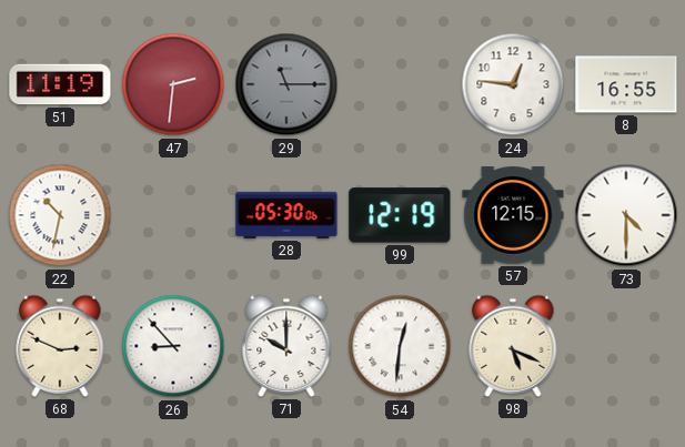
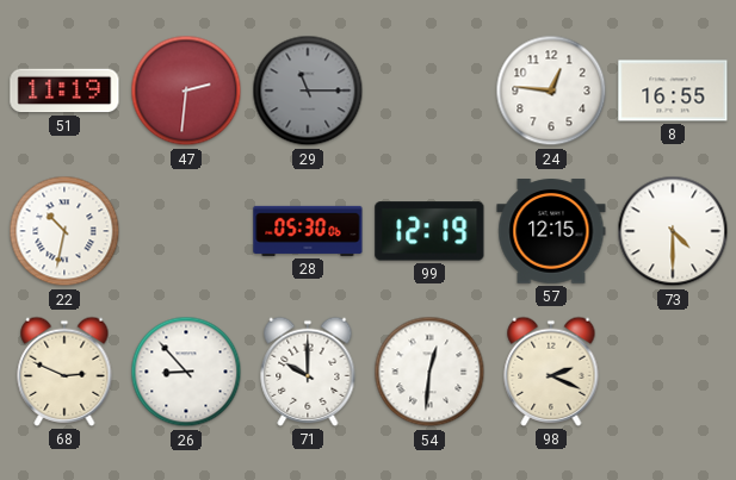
98: 5:19 -> 2:19
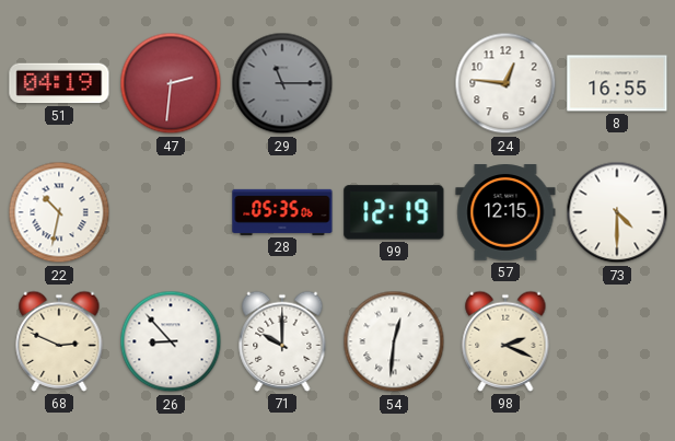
51: 11:19 -> 04:19
28: 05:30 -> 05:35
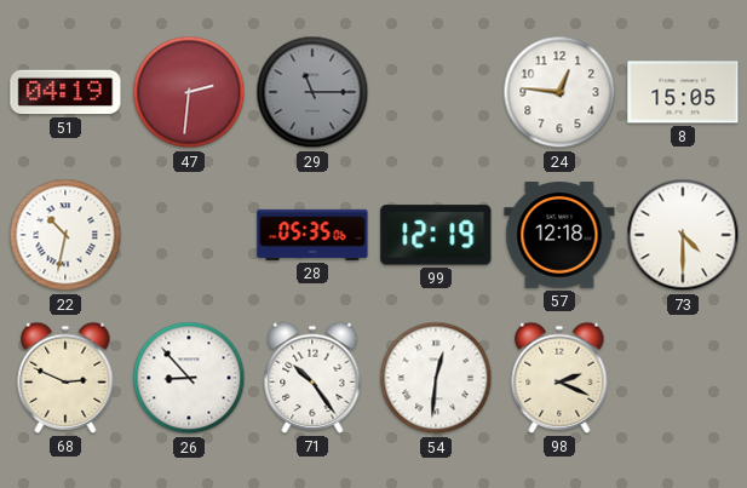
8: 16:55 -> 15:05
57: 12:15 -> 12:18
71: 10:00 -> 10:24
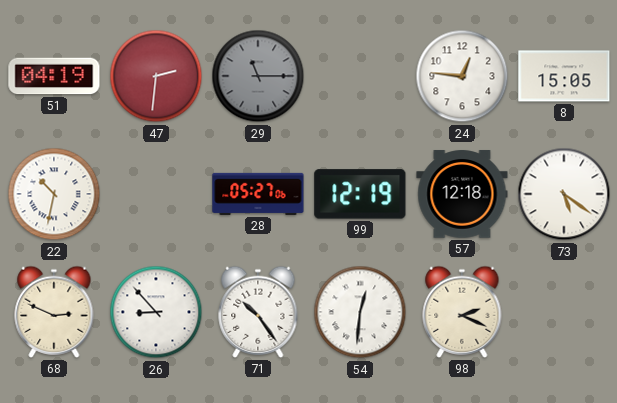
28: 05:35 -> 05:27
73: 4:30 -> 5:21
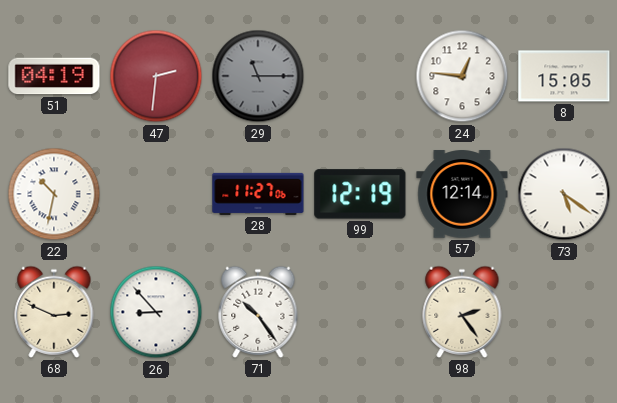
28: 05:27 -> 11:27
57: 12:18 -> 12:14
54: 12:31 -> none
98: 2:19 -> 2:24
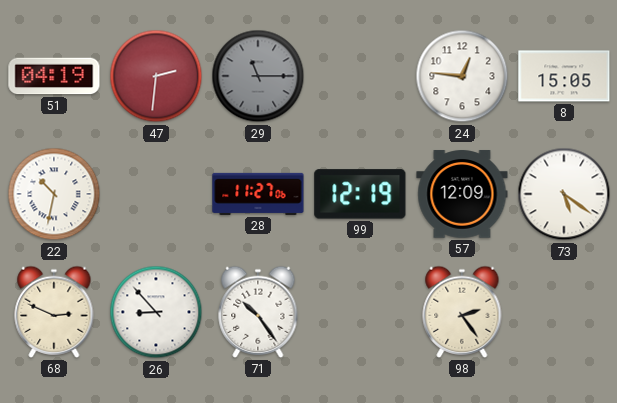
57: 12:14 -> 12:09
